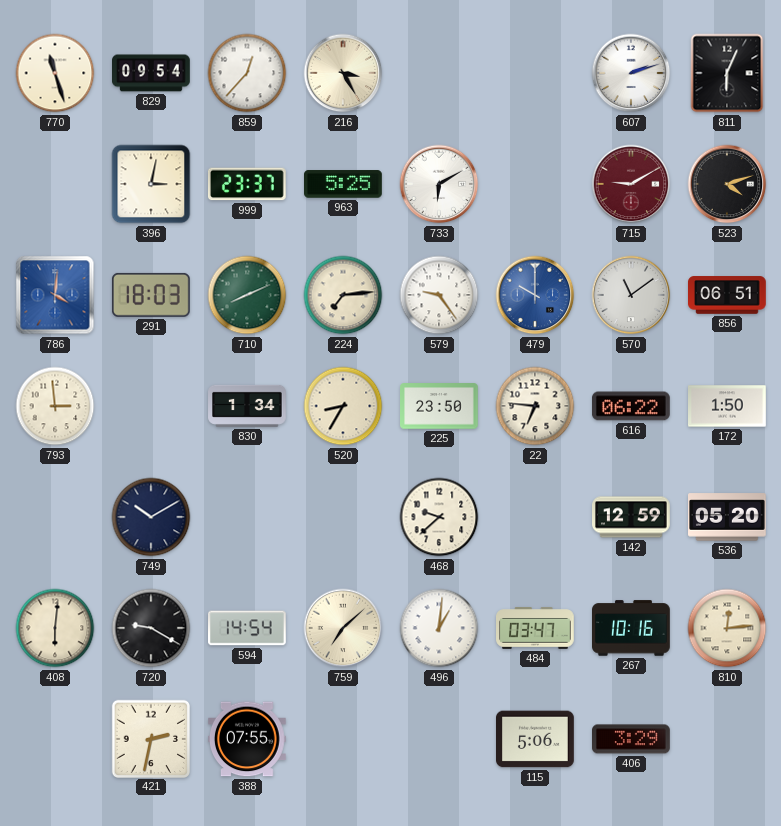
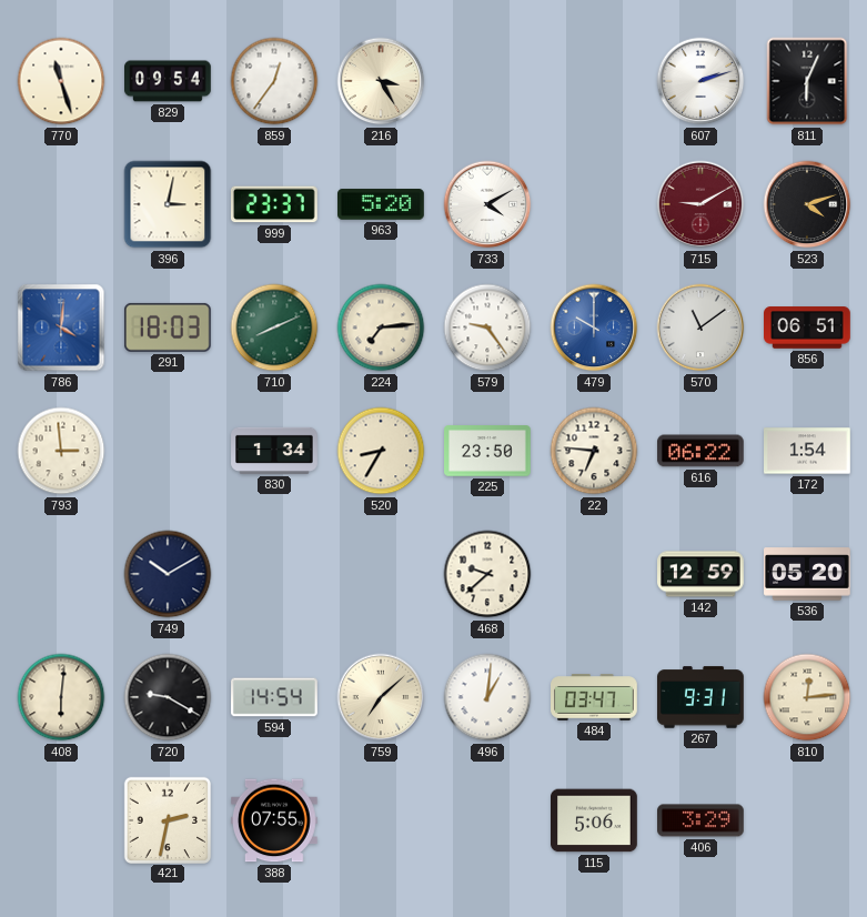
859: 12:37 -> 12:36
963: 5:25 -> 5:20
733: 6:10 -> 4:10
172: 1:50 -> 1:54
267: 10:16 -> 9:31
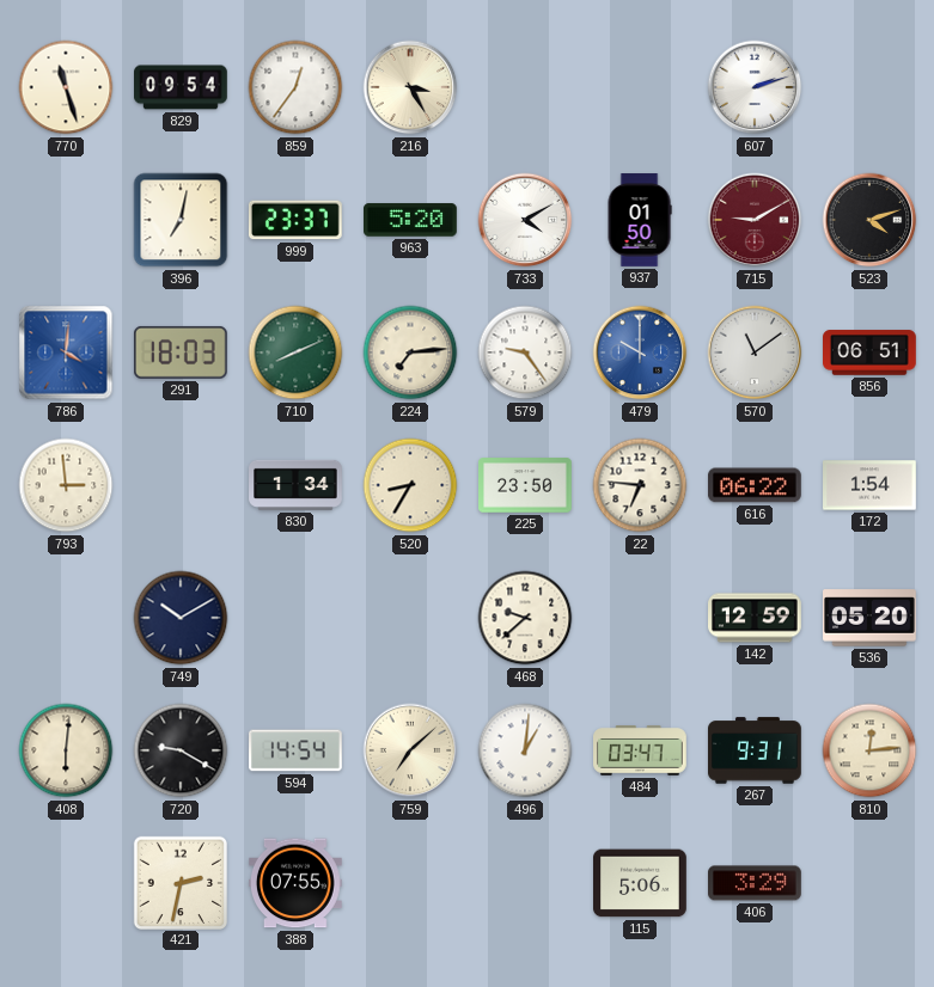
811: 6:04 -> none
396: 3:02 -> 7:02
937: none -> 01:50
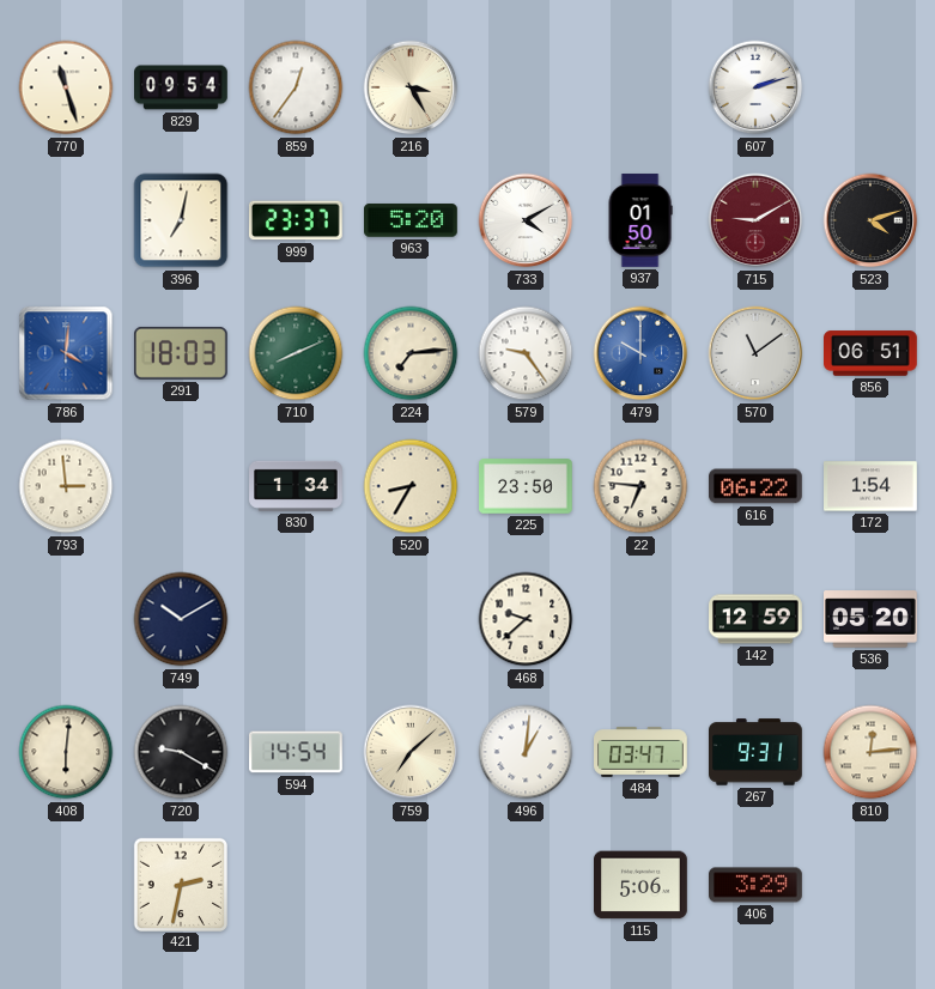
388: 07:55 -> none
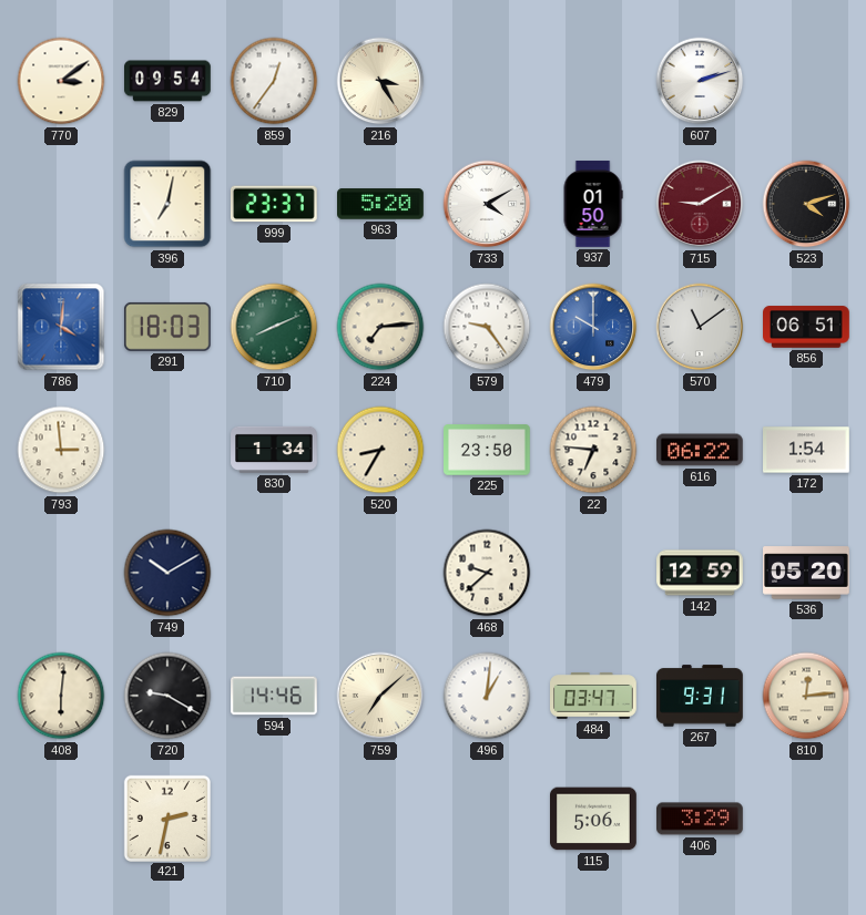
770: 11:27 -> 3:09
594: 14:54 -> 14:46
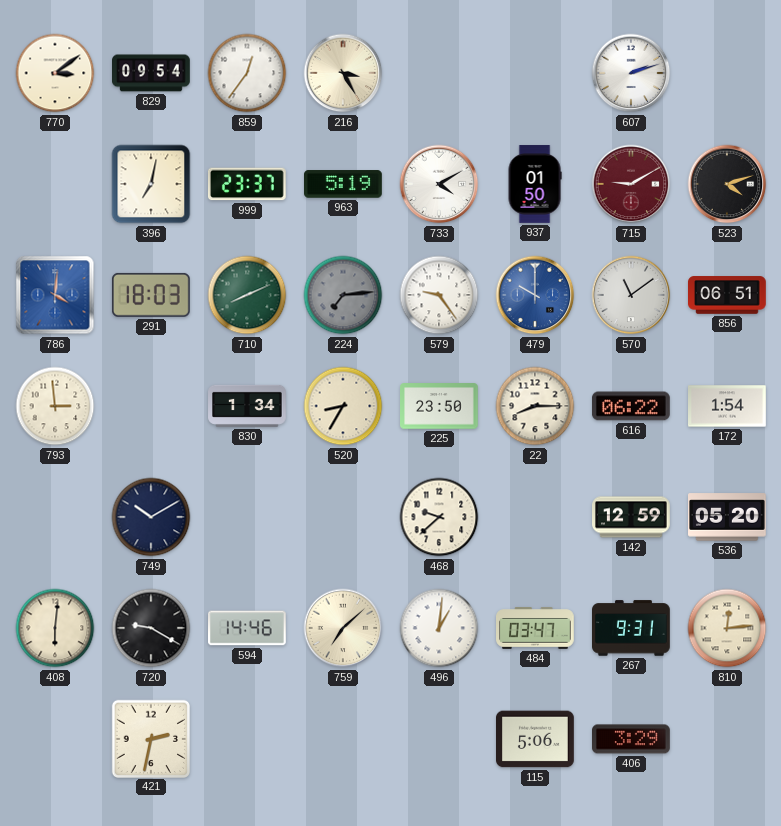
963: 5:20 -> 5:19
224 dial: cream -> grey
22: 6:46 -> 8:15
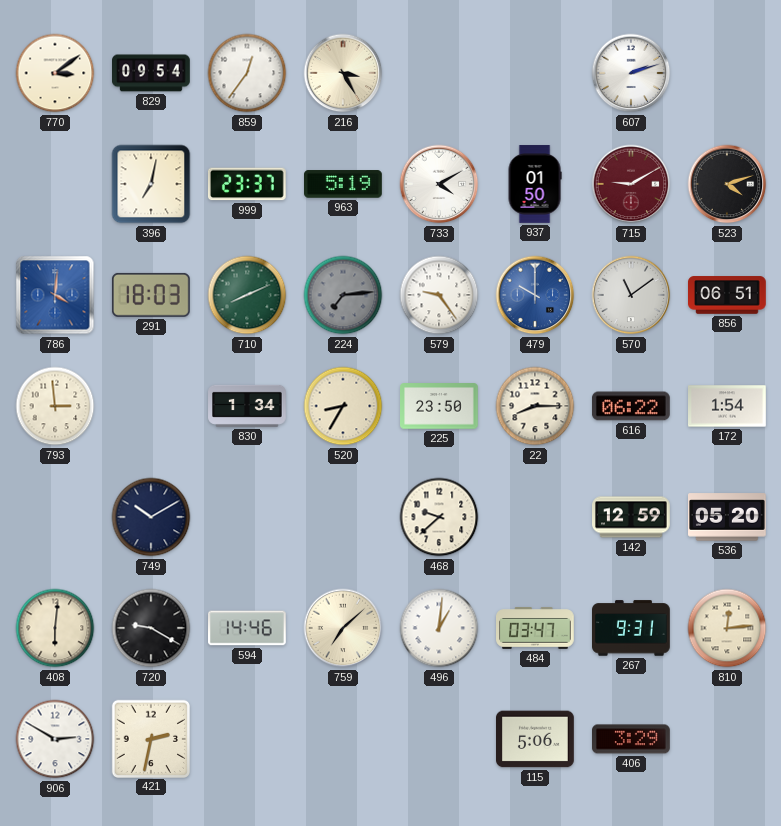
906: none -> 2:50
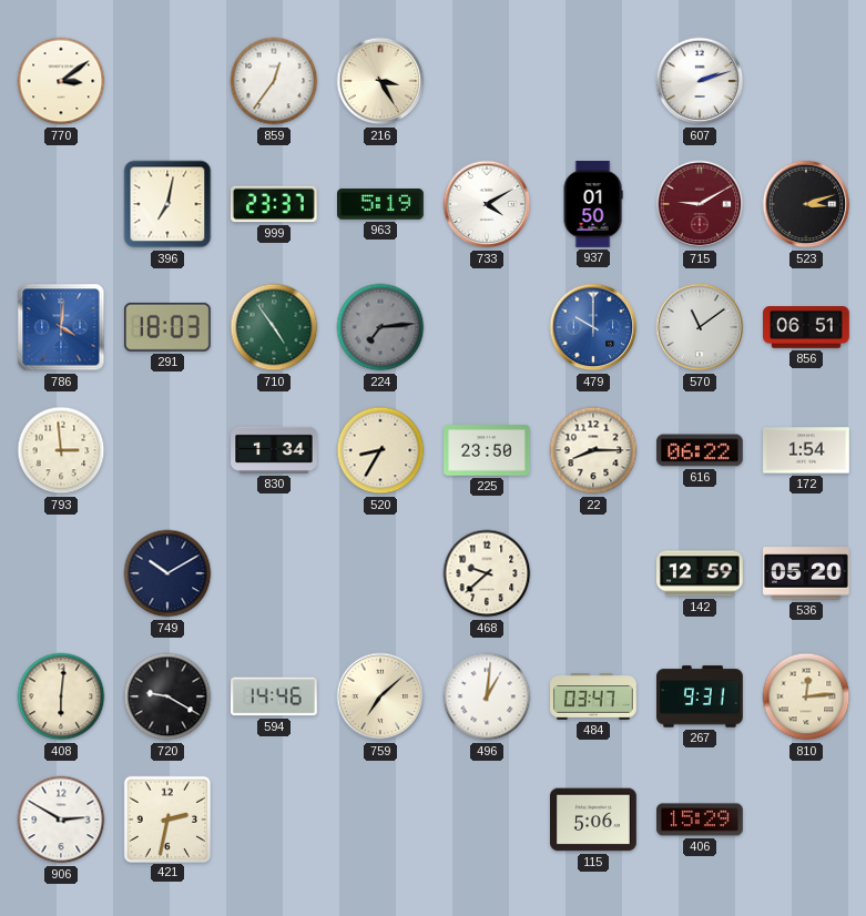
829: 09:54 -> none
523: 4:12 -> 3:12
710: 8:11 -> 4:54
579: 9:24 -> none
406: 3:29 -> 15:29
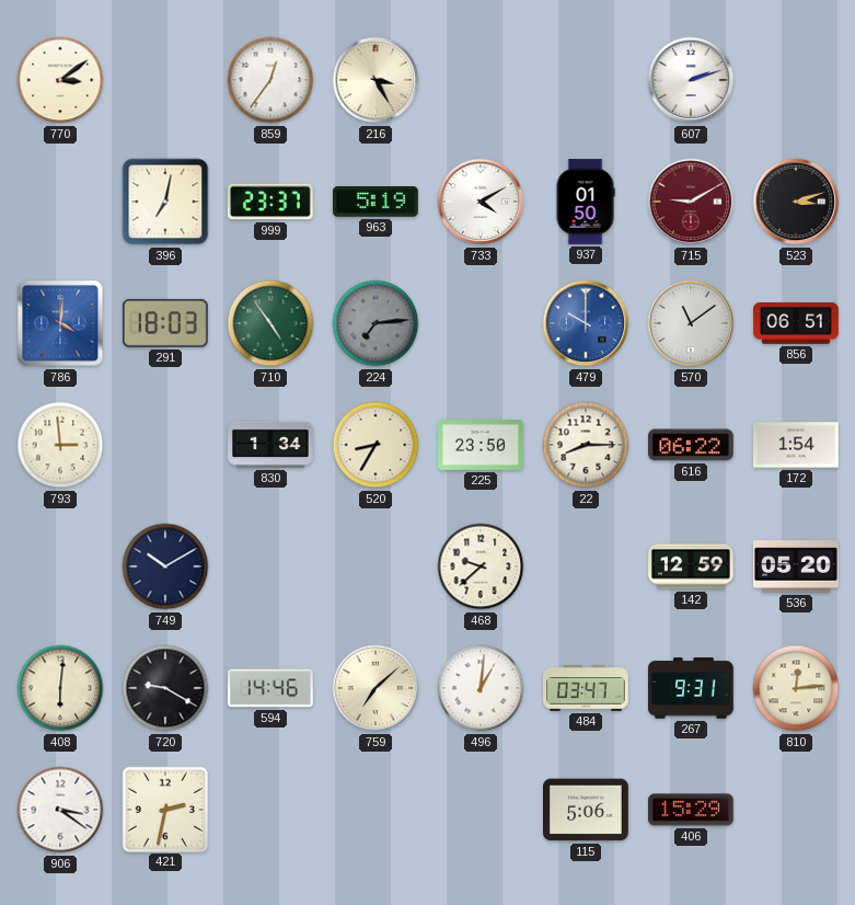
906: 2:50 -> 3:21
